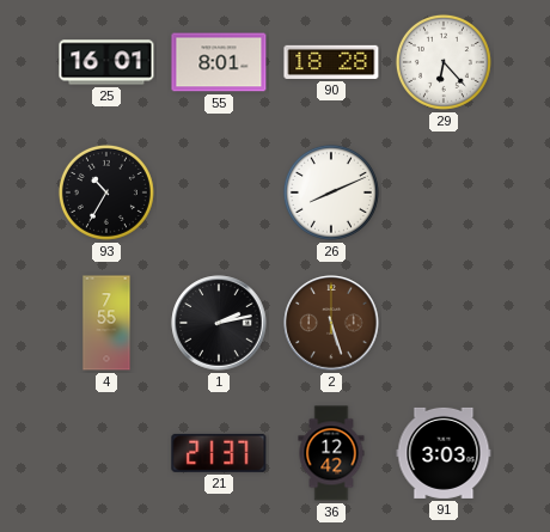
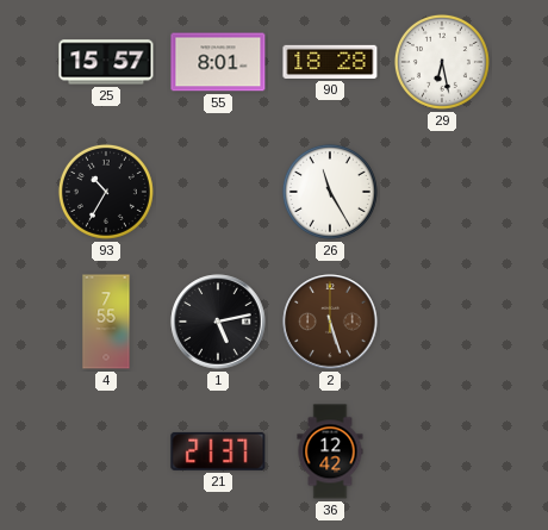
25: 16:01 -> 15:57
29: 6:23 -> 6:28
26: 8:11 -> 11:25
1: 2:13 -> 5:13
91: 3:03 -> none
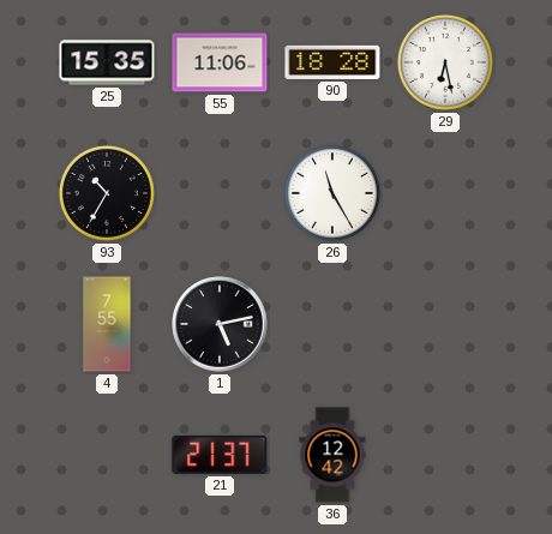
25: 15:57 -> 15:35
55: 8:01 -> 11:06
2: 5:27 -> none
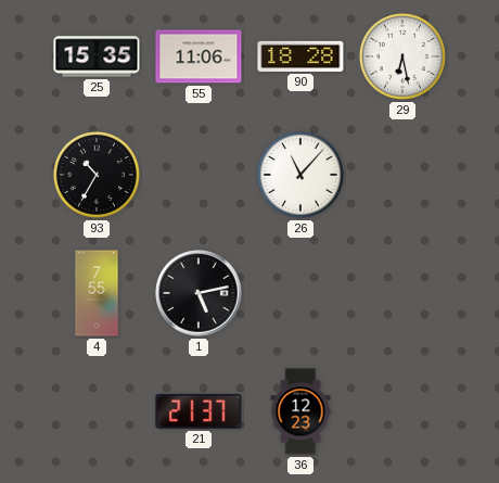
26: 11:25 -> 11:07
36: 12:42 -> 12:23
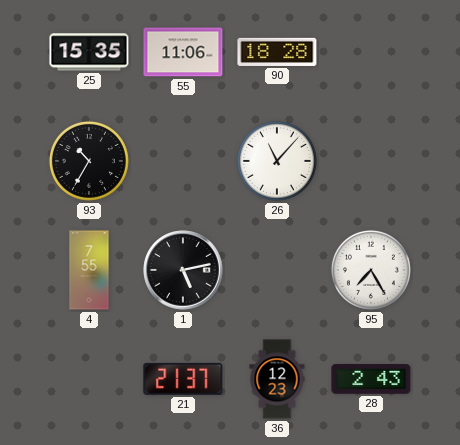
29: 6:28 -> none
95: none -> 7:25
28: none -> 2:43
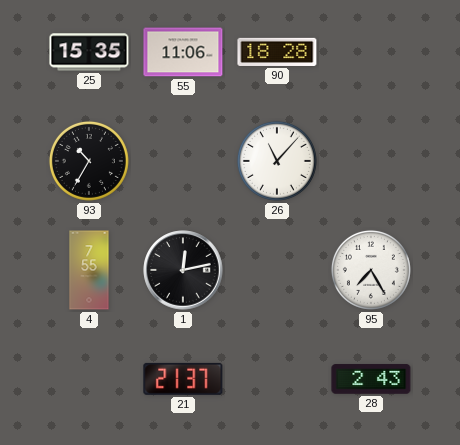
1: 5:13 -> 12:13
36: 12:23 -> none
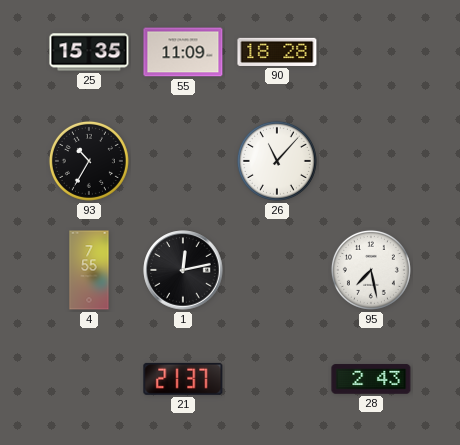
55: 11:06 -> 11:09
95: 7:25 -> 7:28
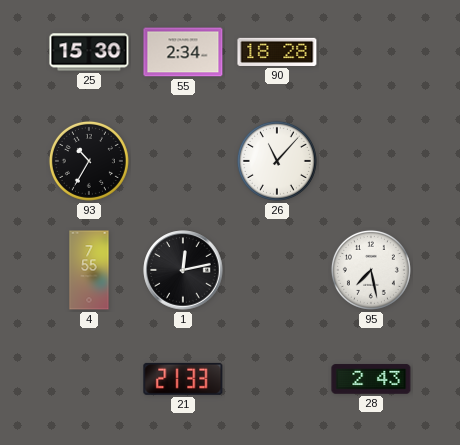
25: 15:35 -> 15:30
55: 11:09 -> 2:34
21: 21:37 -> 21:33
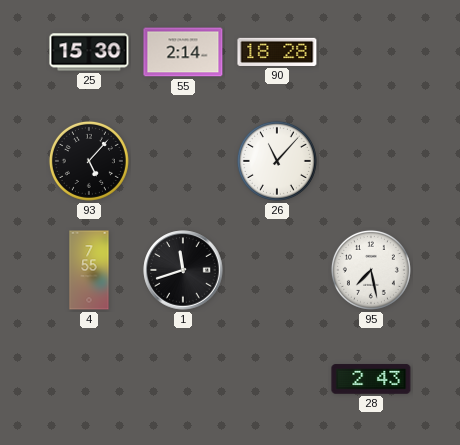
55: 2:34 -> 2:14
93: 10:35 -> 5:07
1: 12:13 -> 11:42
21: 21:33 -> none
